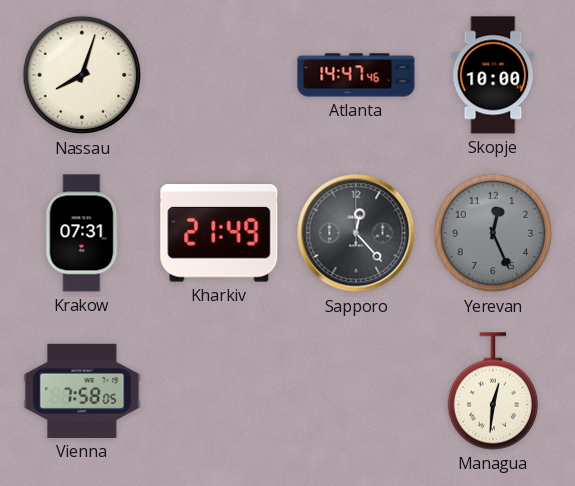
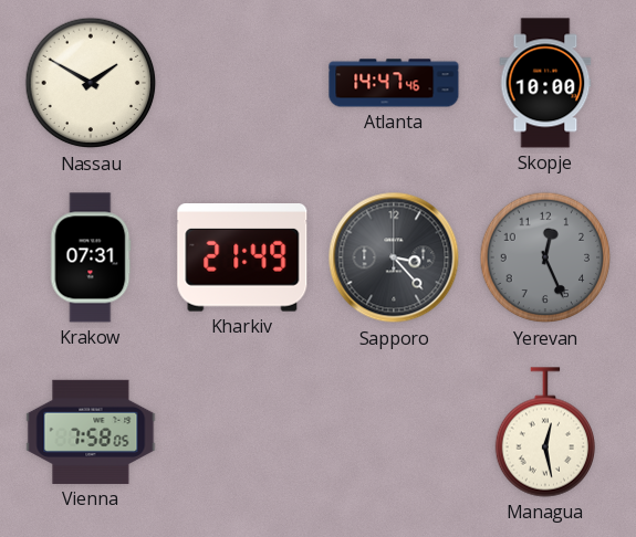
Nassau: 8:03 -> 1:50
Sapporo: 12:23 -> 3:23
Managua: 12:31 -> 12:28
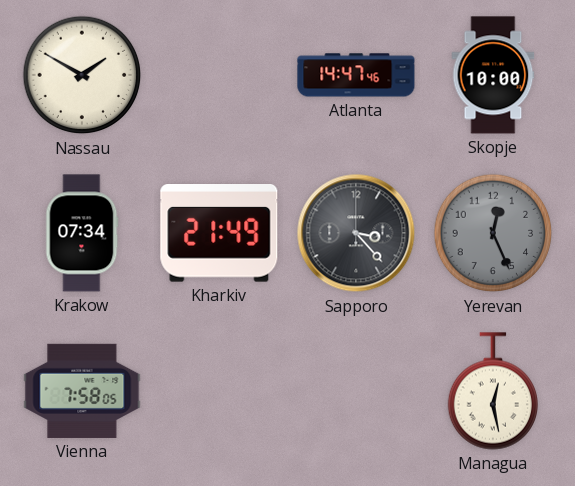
Krakow: 07:31 -> 07:34
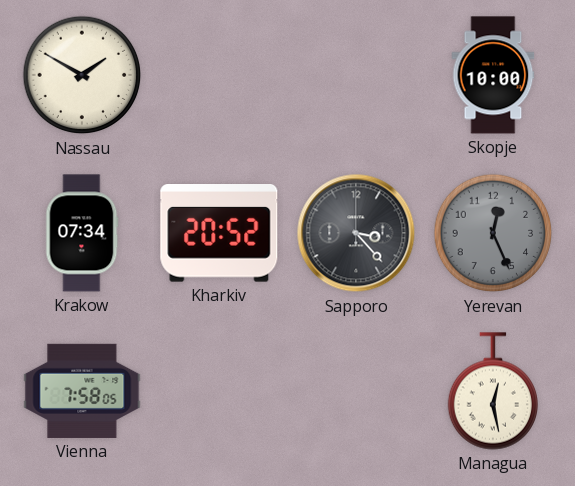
Atlanta: 14:47 -> none
Kharkiv: 21:49 -> 20:52
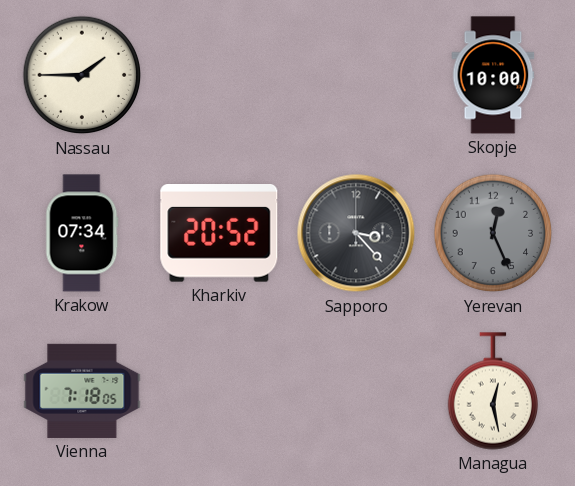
Nassau: 1:50 -> 1:45
Vienna: 7:58 -> 7:18
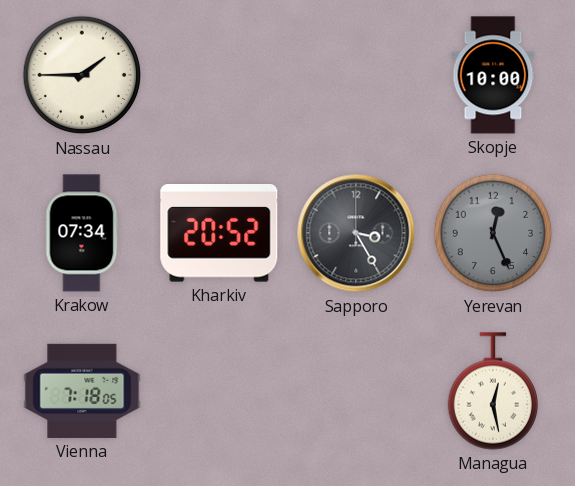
Sapporo: 3:23 -> 3:25
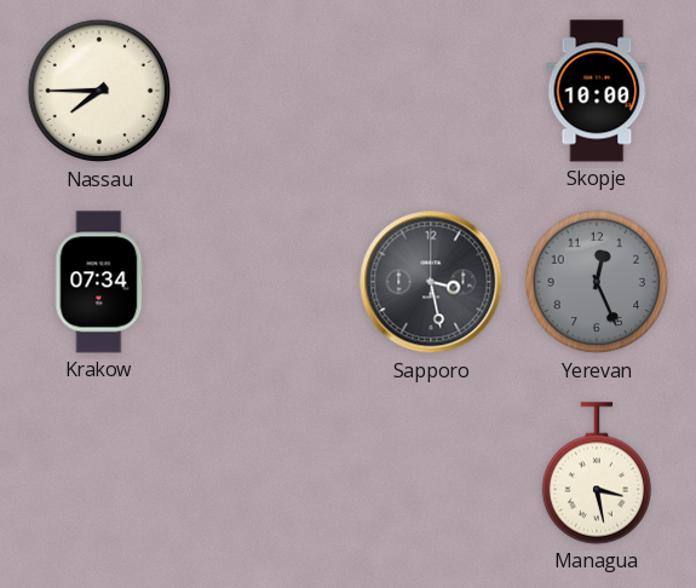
Nassau: 1:45 -> 7:45
Kharkiv: 20:52 -> none
Sapporo: 3:25 -> 3:28
Vienna: 7:18 -> none
Managua: 12:28 -> 3:28
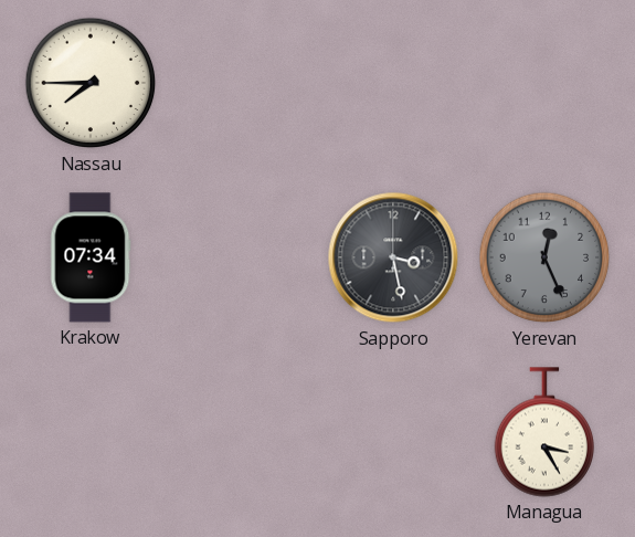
Skopje: 10:00 -> none
Managua: 3:28 -> 3:25
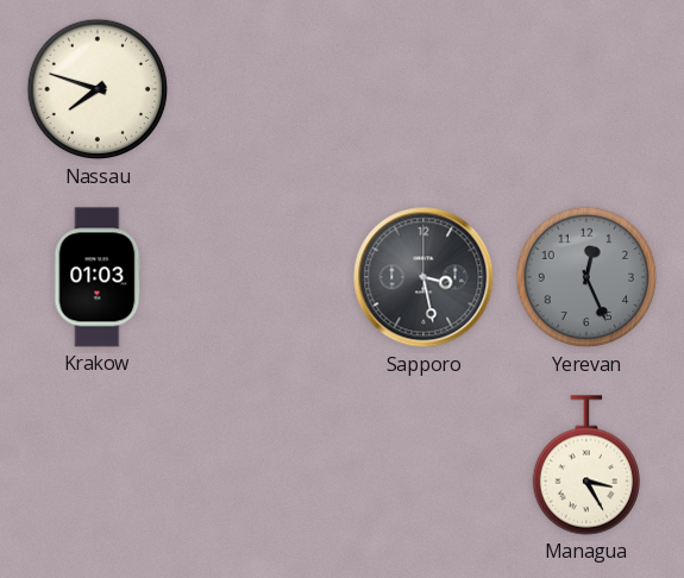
Nassau: 7:45 -> 7:48
Krakow: 07:34 -> 01:03
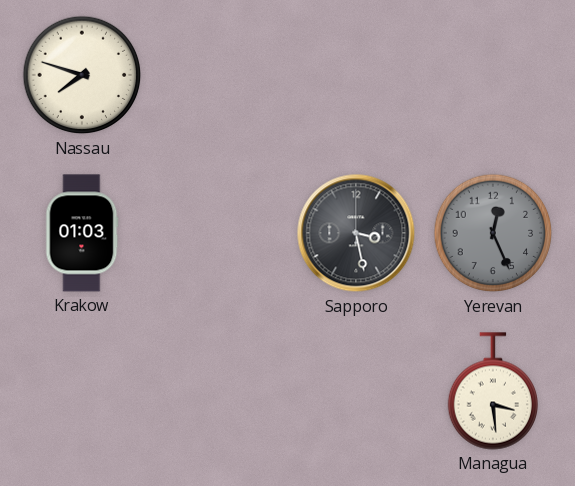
Managua: 3:25 -> 3:29
